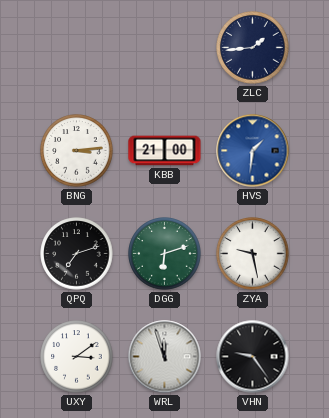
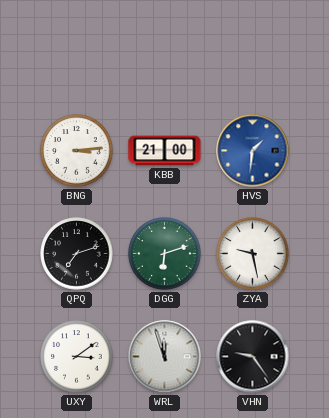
ZLC: 1:44 -> none
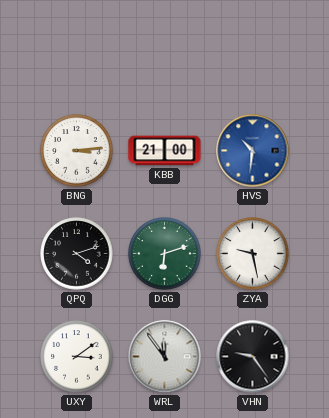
HVS: 1:31 -> 10:31
QPQ: 7:12 -> 4:12
WRL: 11:57 -> 11:54
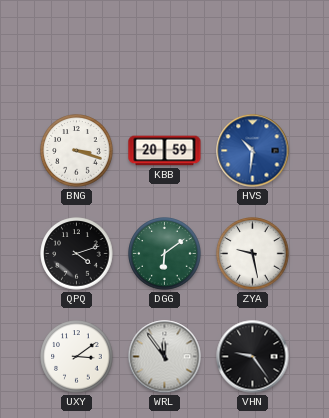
BNG: 3:14 -> 3:18
KBB: 21:00 -> 20:59
DGG: 6:12 -> 6:09
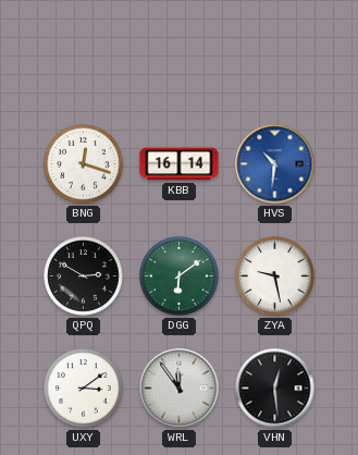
BNG: 3:18 -> 12:18
KBB: 20:59 -> 16:14
QPQ: 4:12 -> 2:50
VHN: 9:24 -> 12:29
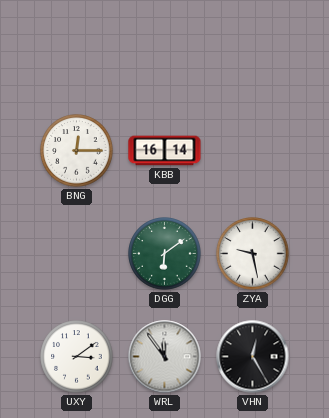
BNG: 12:18 -> 12:15
HVS: 10:31 -> none
QPQ: 2:50 -> none
VHN: 12:29 -> 12:25
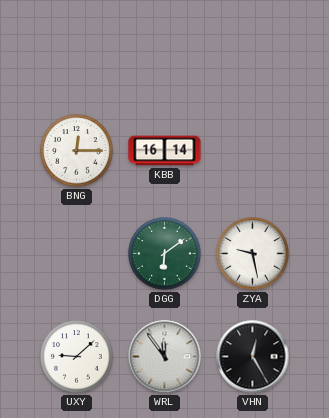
UXY: 3:09 -> 9:08
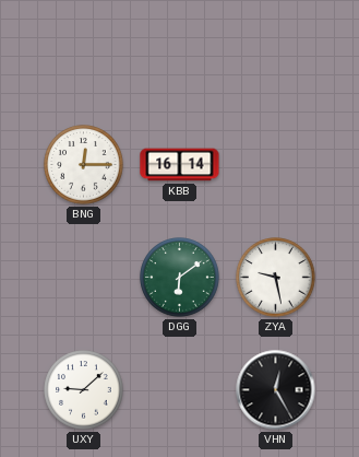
WRL: 11:54 -> none
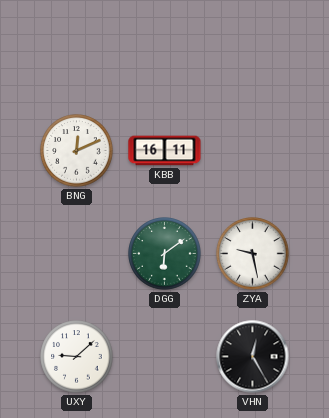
BNG: 12:15 -> 12:11
KBB: 16:14 -> 16:11
